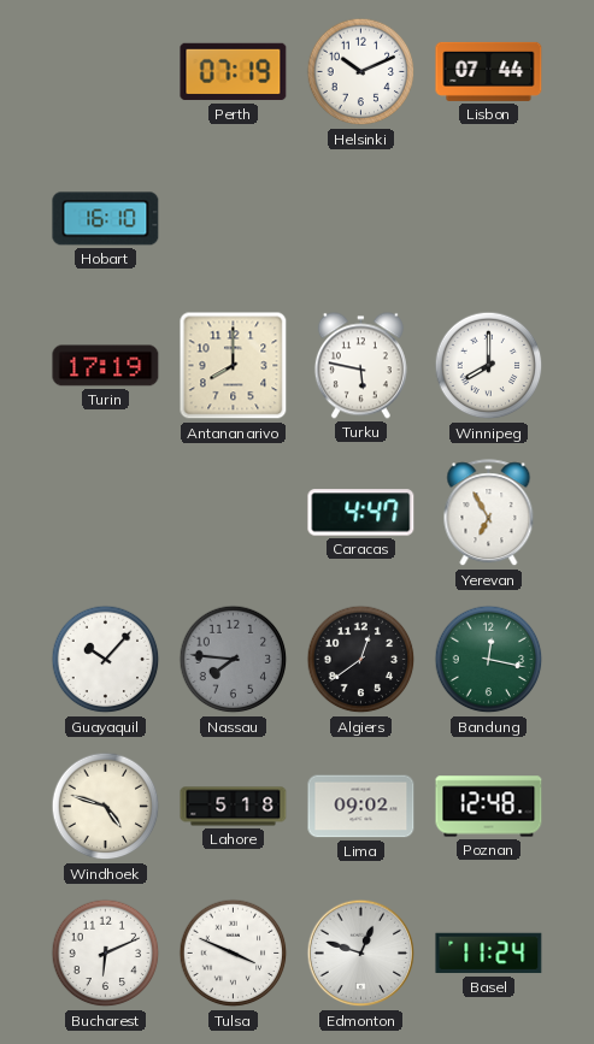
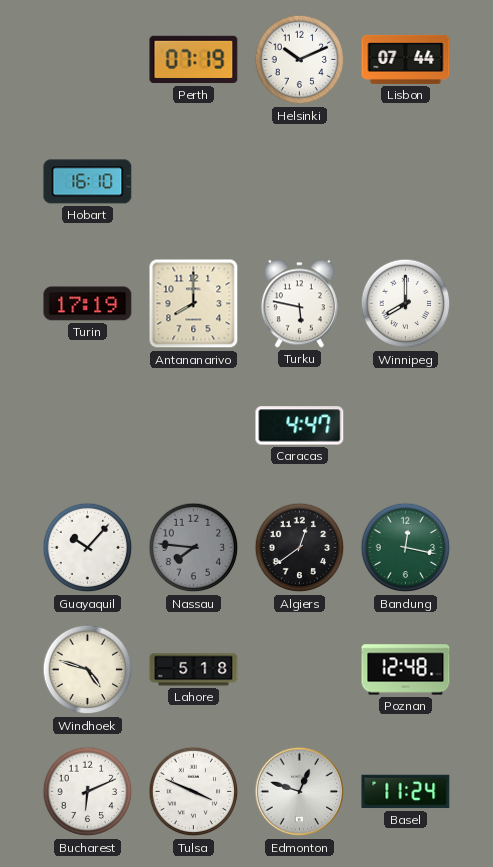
Yerevan: 6:55 -> none
Lima: 09:02 -> none
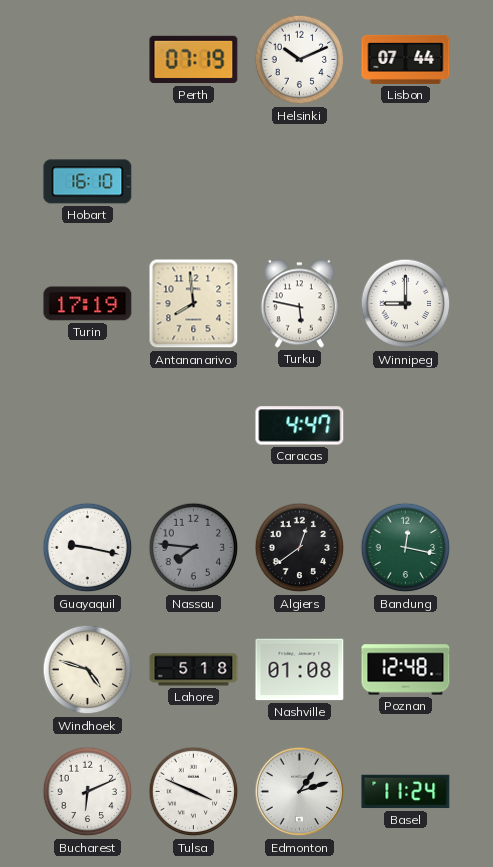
Antananarivo: 8:00 -> 7:59
Winnipeg: 8:00 -> 9:00
Guayaquil: 10:07 -> 9:17
Nashville: none -> 01:08
Edmonton: 12:48 -> 1:12
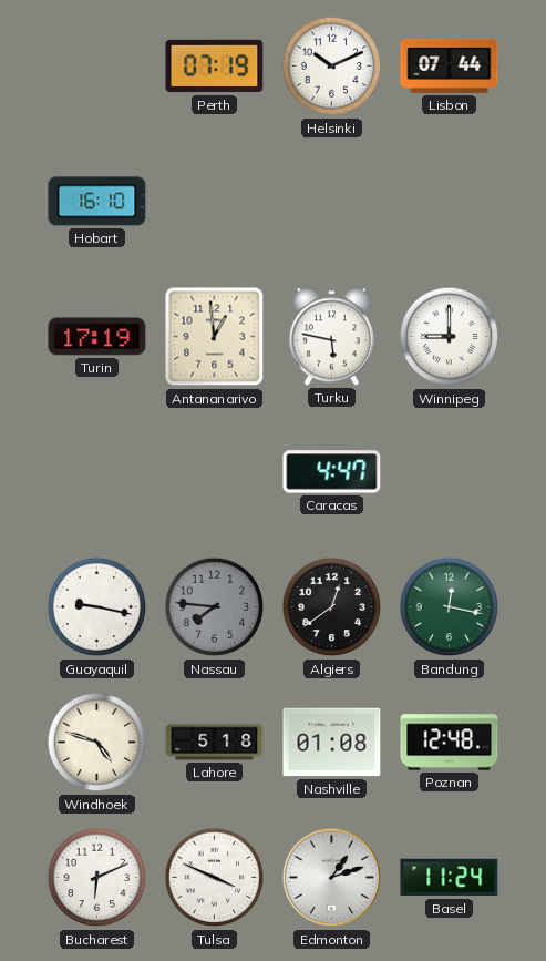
Antananarivo: 7:59 -> 12:59
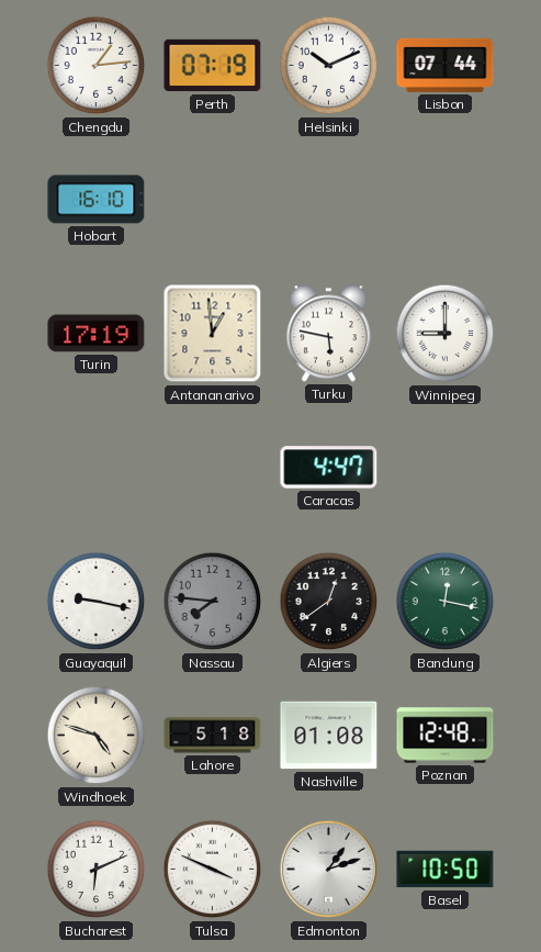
Chengdu: none -> 1:14
Basel: 11:24 -> 10:50
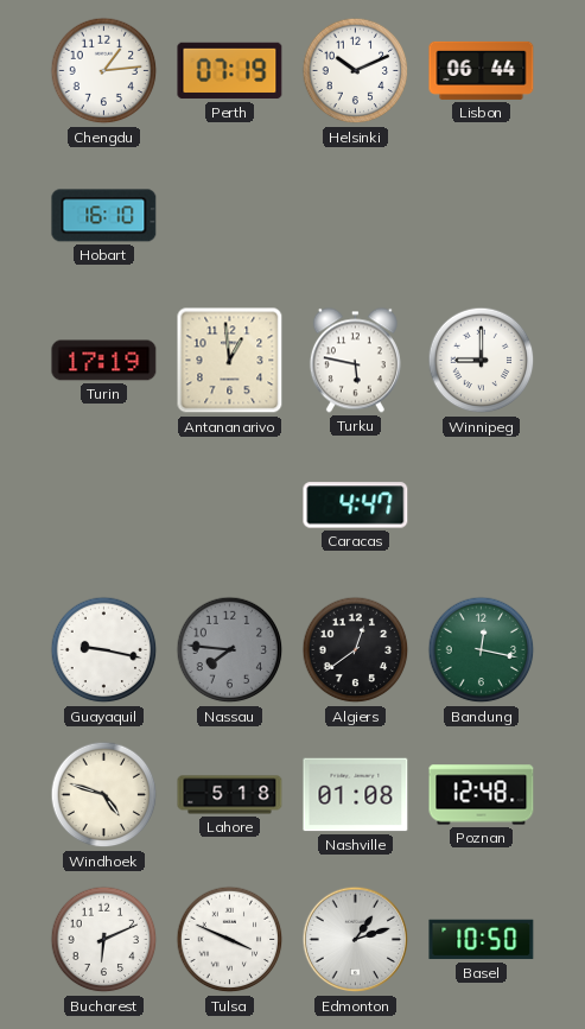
Lisbon: 07:44 -> 06:44
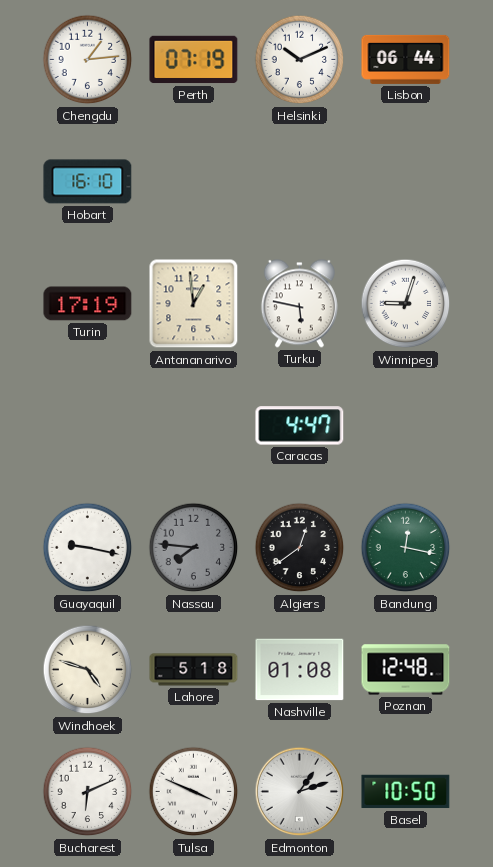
Winnipeg: 9:00 -> 9:03
